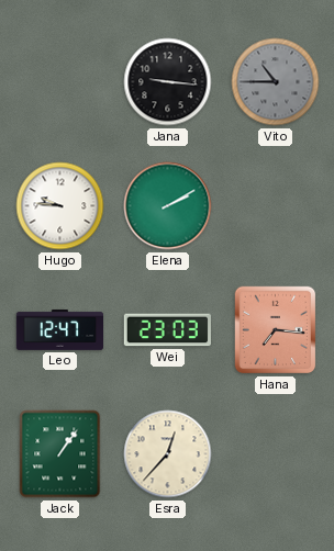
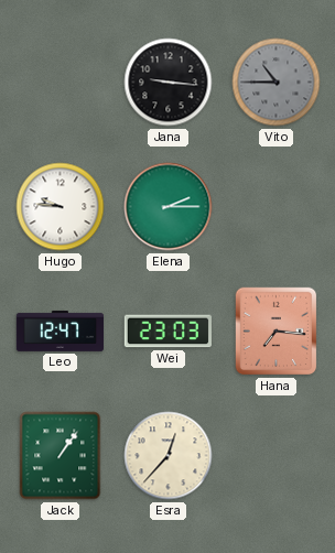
Elena: 2:10 -> 2:15
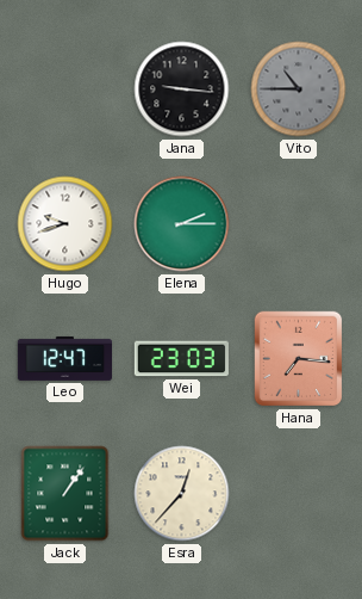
Hugo: 9:46 -> 9:42
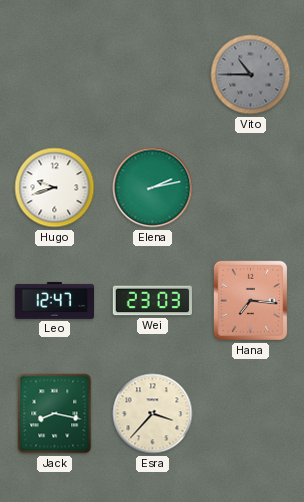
Jana: 9:16 -> none
Elena: 2:15 -> 2:13
Jack: 1:06 -> 8:17
Esra: 12:37 -> 3:37
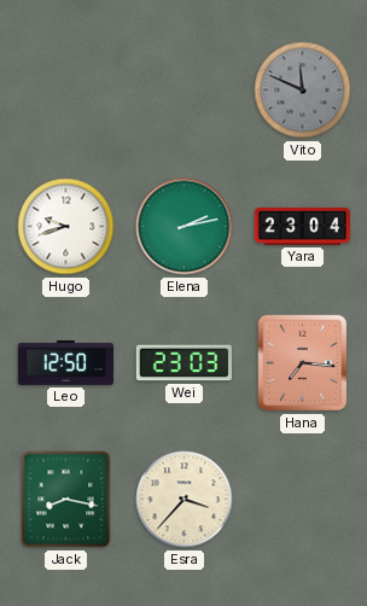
Vito: 10:45 -> 11:49
Yara: none -> 23:04
Leo: 12:47 -> 12:50
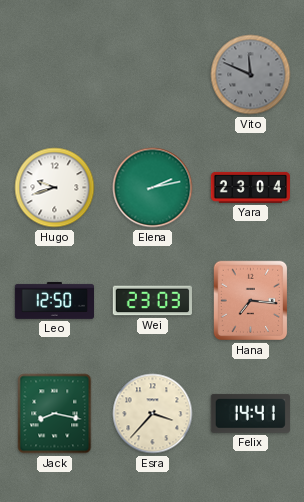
Felix: none -> 14:41
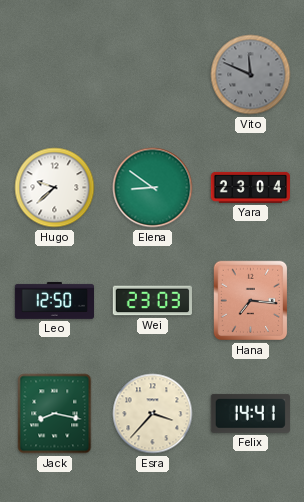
Hugo: 9:42 -> 9:38
Elena: 2:13 -> 8:51
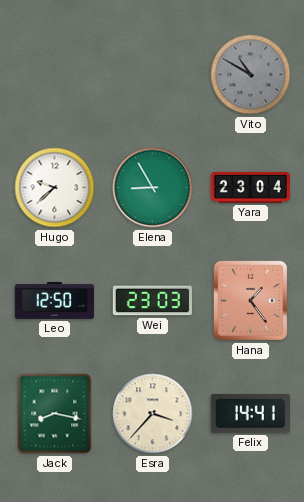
Vito: 11:49 -> 10:50
Elena: 8:51 -> 8:55
Hana: 7:16 -> 1:24
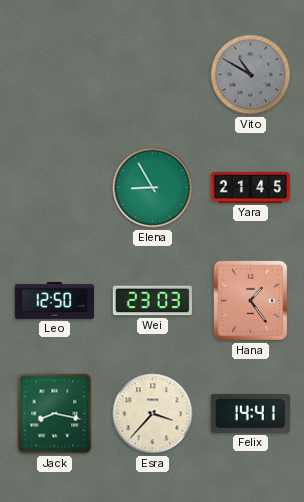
Hugo: 9:38 -> none
Yara: 23:04 -> 21:45
